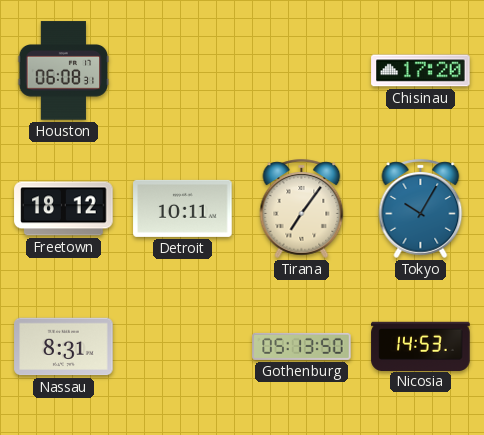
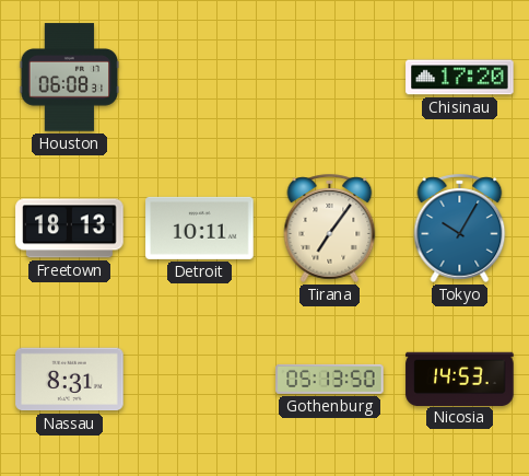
Freetown: 18:12 -> 18:13
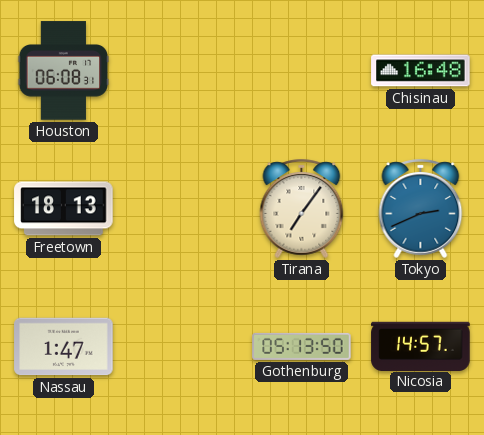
Chisinau: 17:20 -> 16:48
Detroit: 10:11 -> none
Tokyo: 10:05 -> 2:41
Nassau: 8:31 -> 1:47
Nicosia: 14:53 -> 14:57
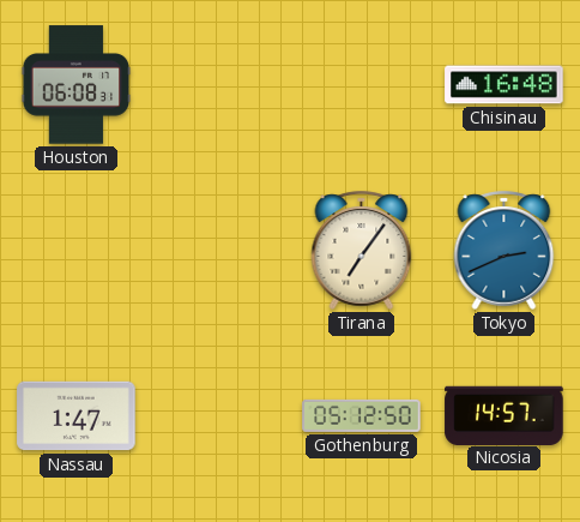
Freetown: 18:13 -> none
Gothenburg: 05:13 -> 05:12
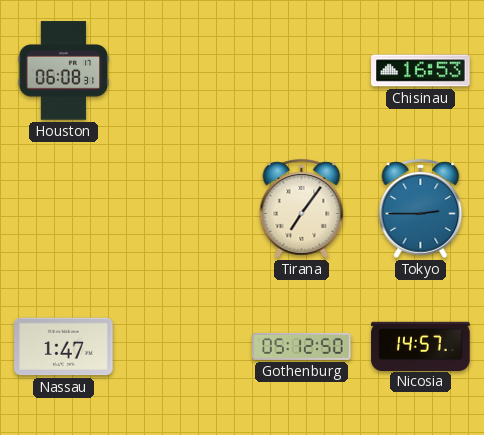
Chisinau: 16:48 -> 16:53
Tokyo: 2:41 -> 2:45
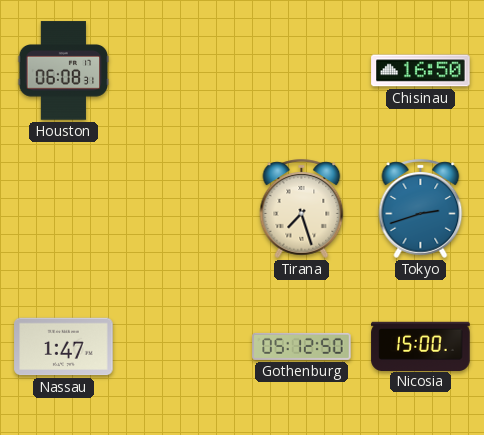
Chisinau: 16:53 -> 16:50
Tirana: 7:06 -> 7:27
Tokyo: 2:45 -> 2:42
Nicosia: 14:57 -> 15:00
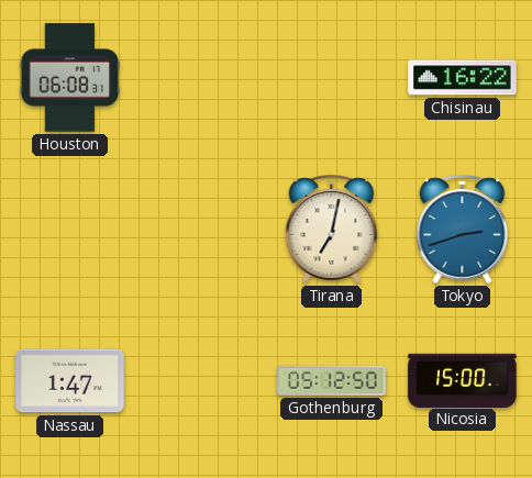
Chisinau: 16:50 -> 16:22
Tirana: 7:27 -> 7:02
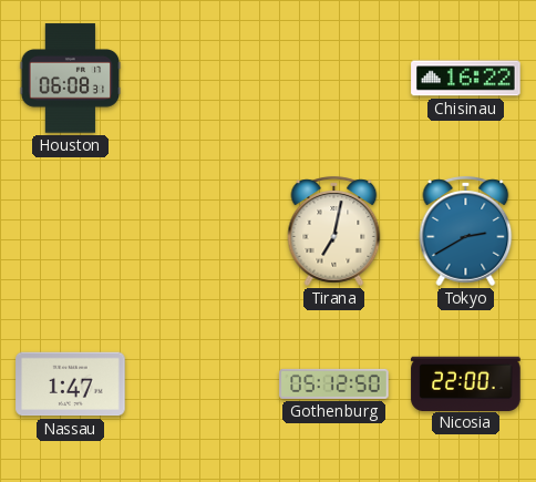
Tokyo: 2:42 -> 2:40
Nicosia: 15:00 -> 22:00
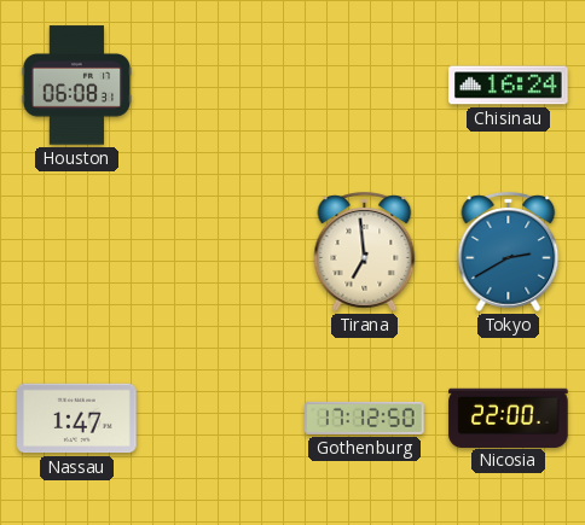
Chisinau: 16:22 -> 16:24
Tirana: 7:02 -> 6:59
Gothenburg: 05:12 -> 17:12
